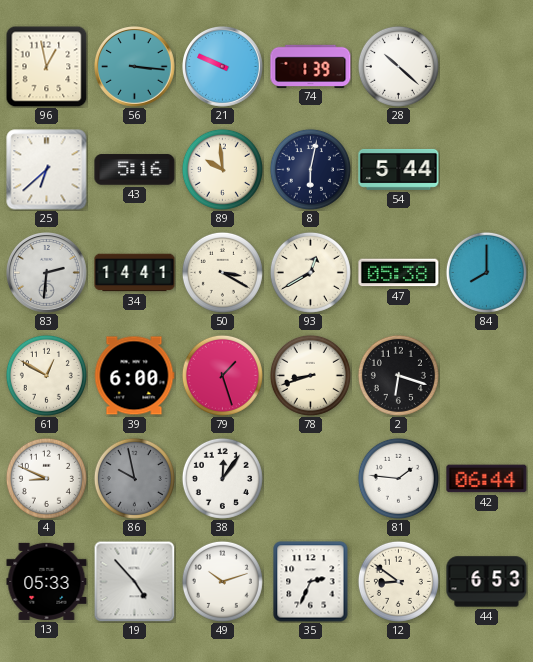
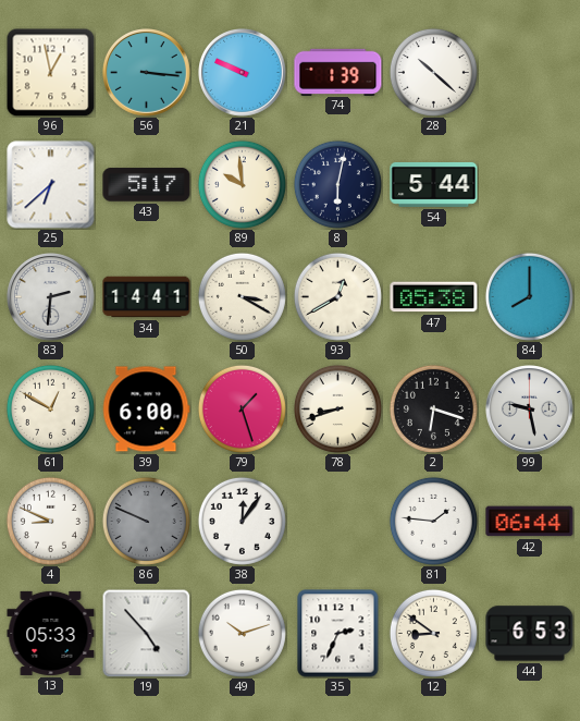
43: 5:16 -> 5:17
99: none -> 9:28
86: 9:58 -> 9:49
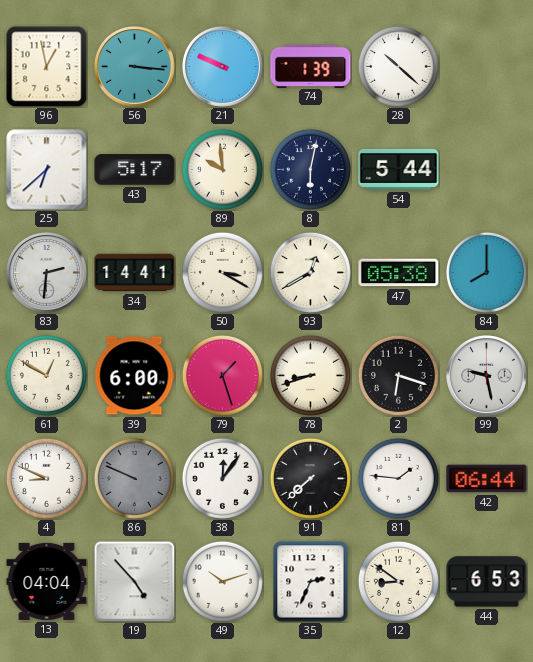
91: none -> 7:38
13: 05:33 -> 04:04
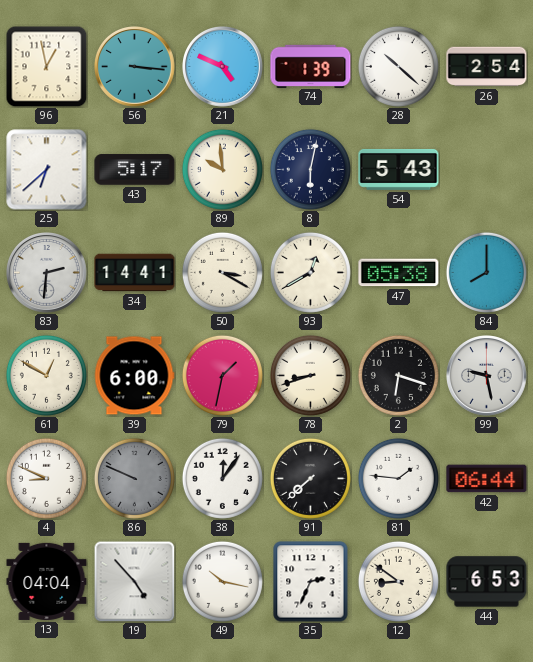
21: 9:49 -> 4:49
26: none -> 2:54
54: 5:44 -> 5:43
79: 1:27 -> 1:32
49: 10:12 -> 10:17
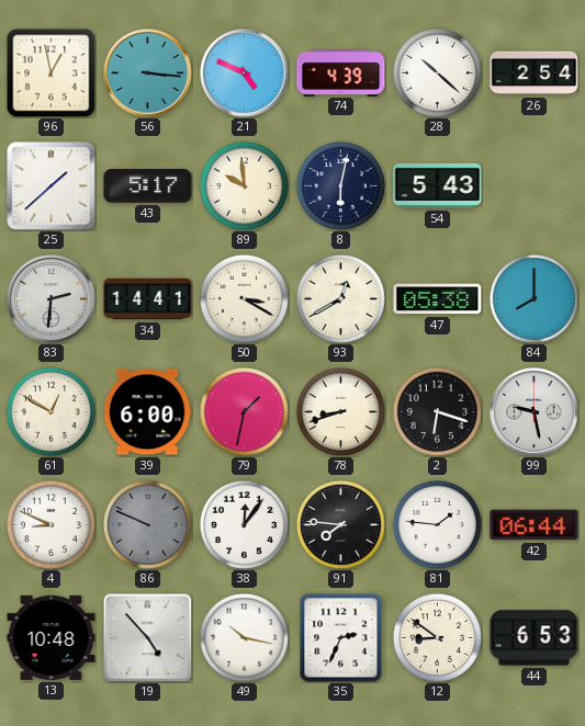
74: 1:39 -> 4:39
25: 6:38 -> 1:38
91: 7:38 -> 7:46
13: 04:04 -> 10:48
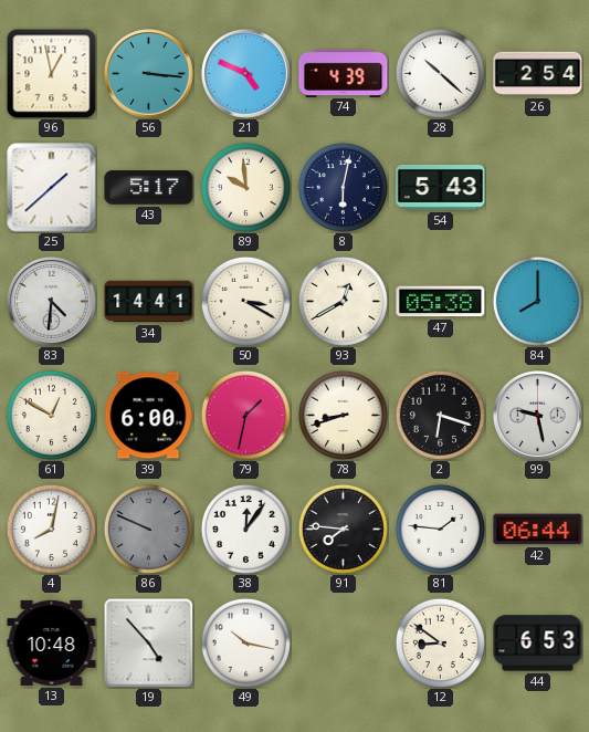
83: 2:31 -> 4:31
4: 8:49 -> 8:02
35: 2:34 -> none
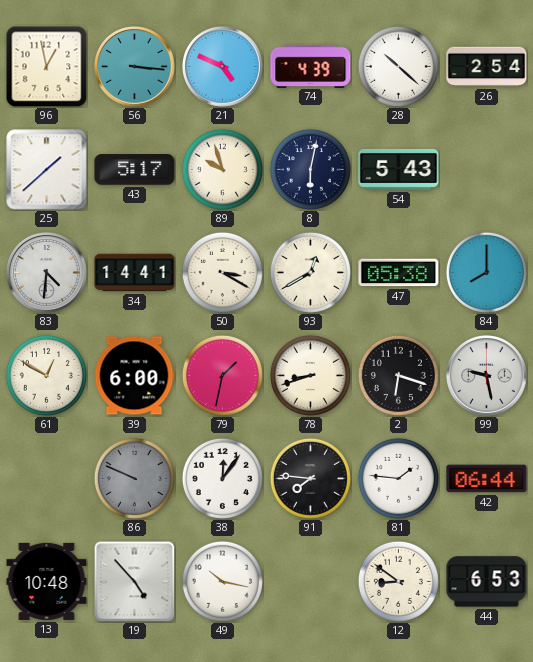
89: 9:59 -> 9:57
4: 8:02 -> none
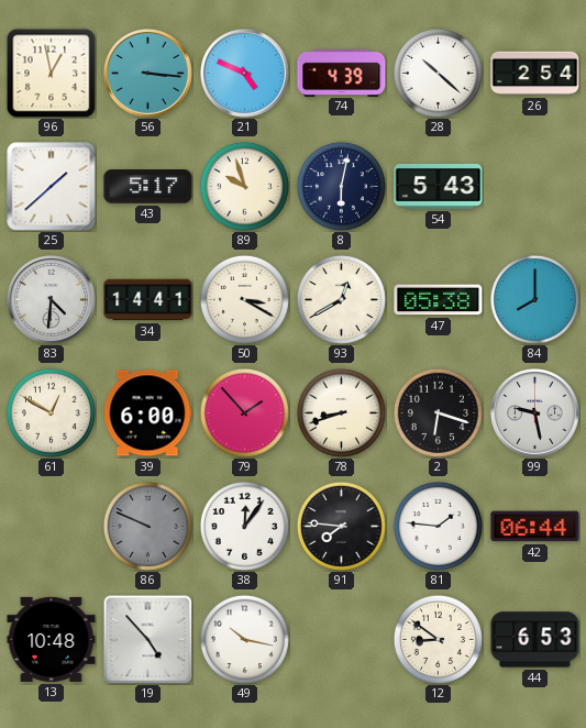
79: 1:32 -> 1:53
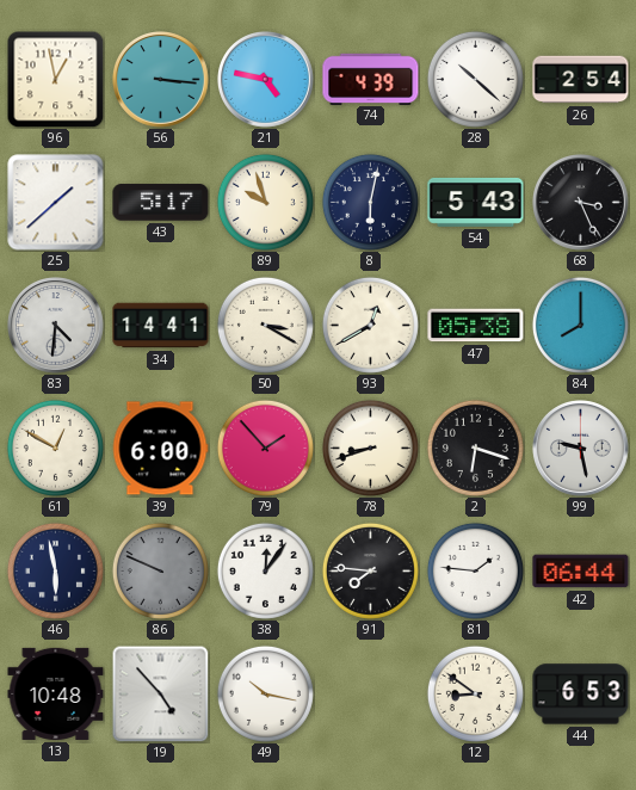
21: 4:49 -> 4:47
68: none -> 3:26
46: none -> 5:58
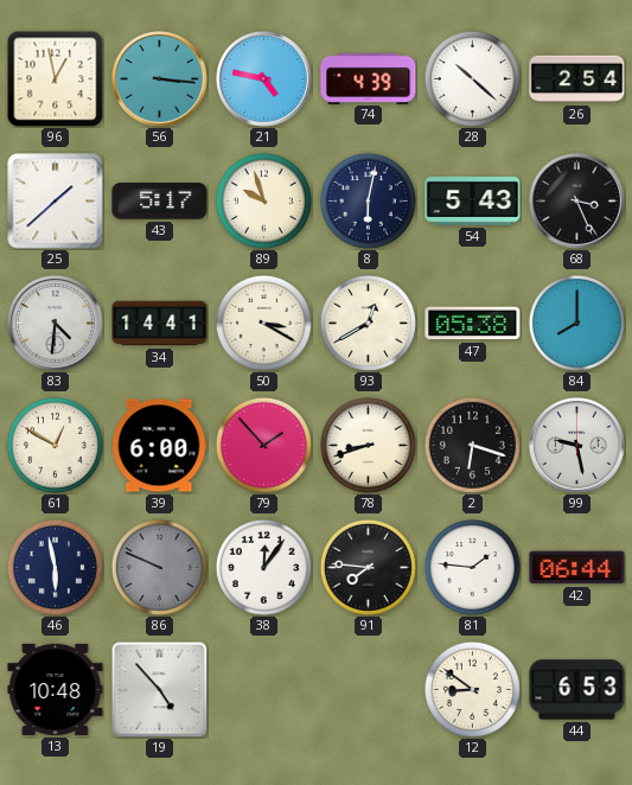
49: 10:17 -> none
